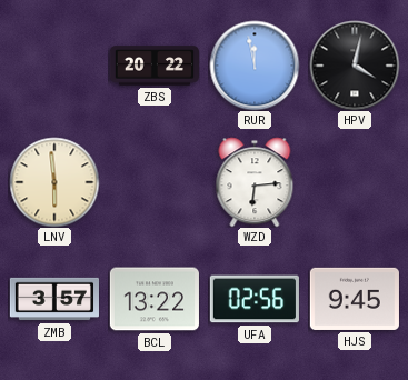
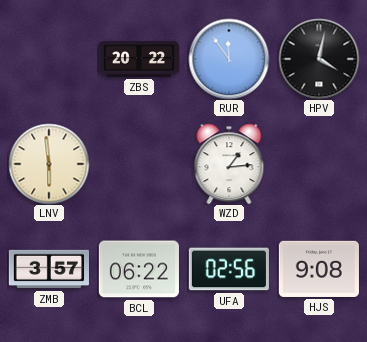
RUR: 11:58 -> 11:54
WZD: 6:14 -> 1:14
BCL: 13:22 -> 06:22
HJS: 9:45 -> 9:08
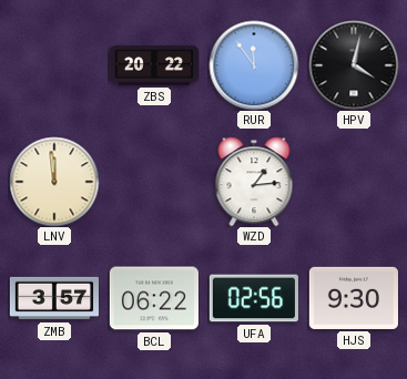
LNV: 5:59 -> 11:59
HJS: 9:08 -> 9:30
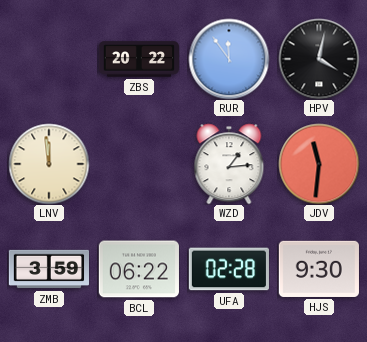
JDV: none -> 11:31
ZMB: 3:57 -> 3:59
UFA: 02:56 -> 02:28
